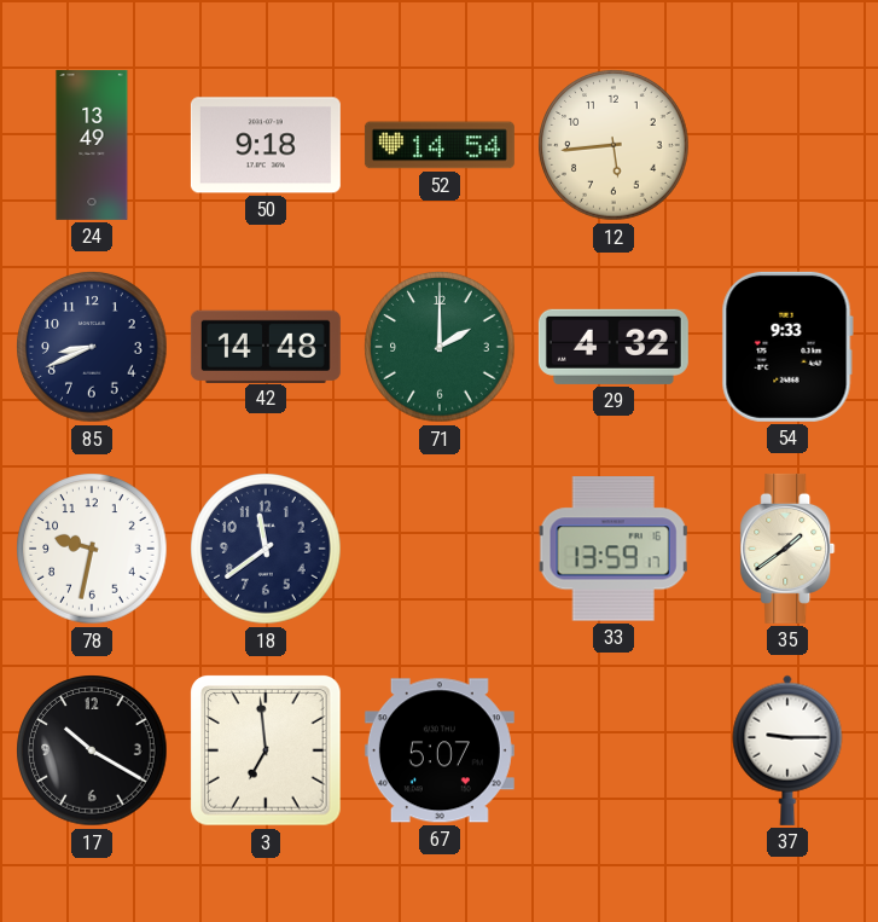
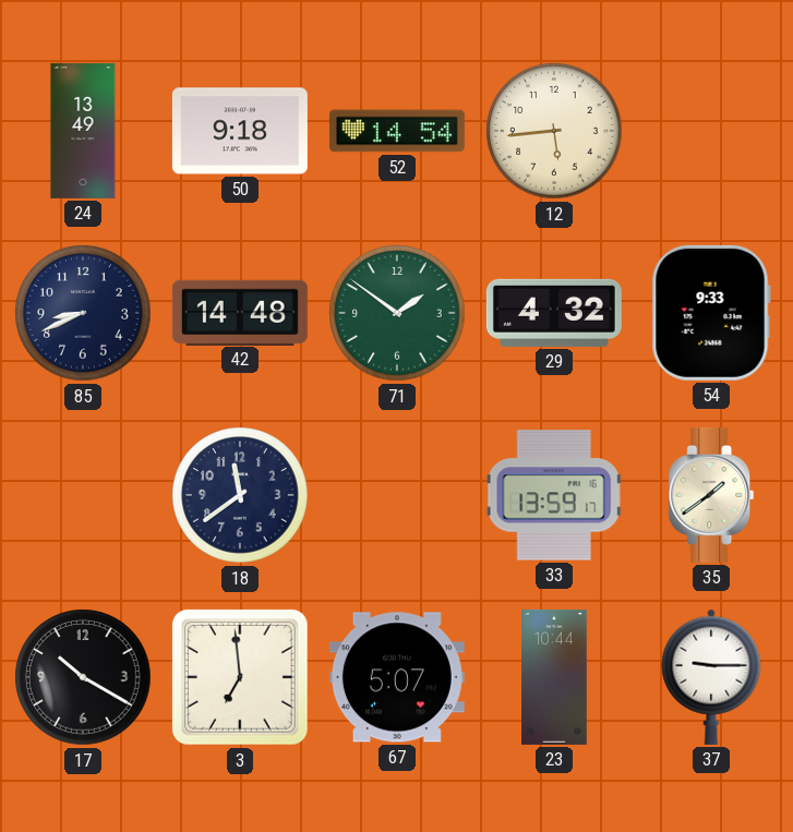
71: 2:00 -> 1:51
78: 9:32 -> none
23: none -> 10:44
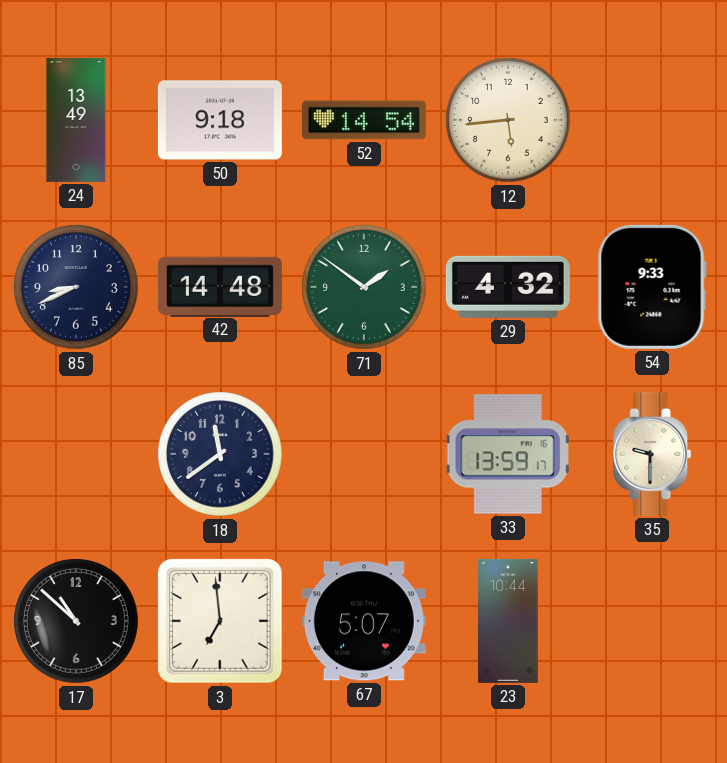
35: 1:39 -> 9:30
17: 10:20 -> 10:52
37: 9:15 -> none
